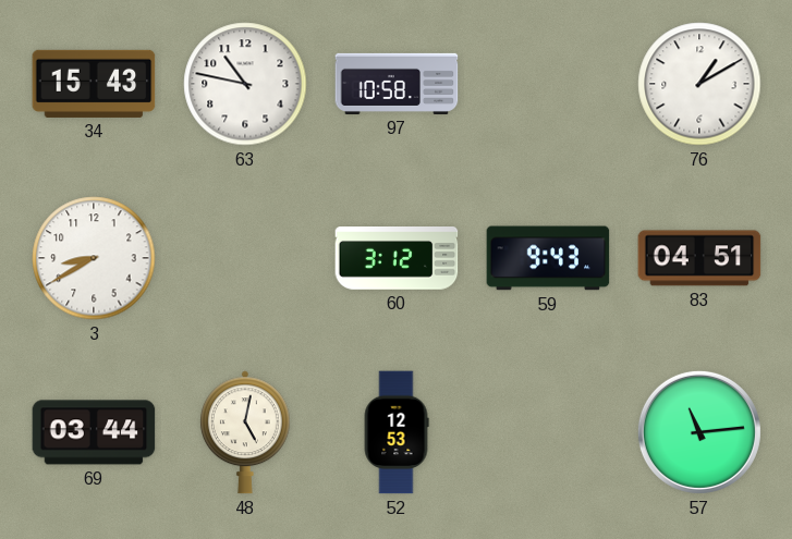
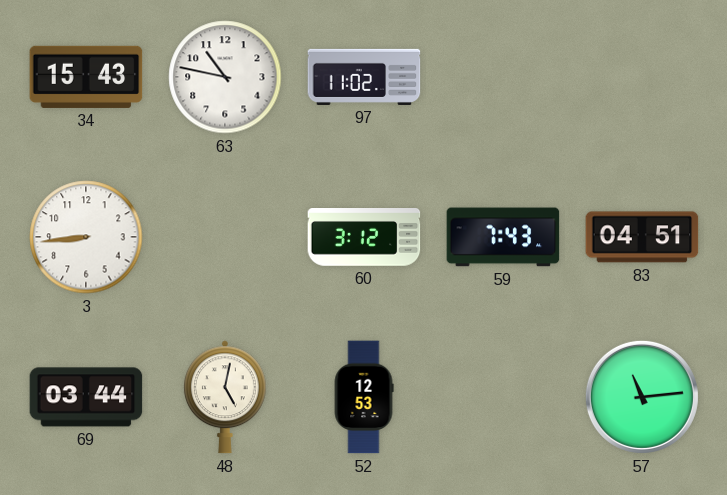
97: 10:58 -> 11:02
76: 1:10 -> none
3: 8:40 -> 8:44
59: 9:43 -> 7:43
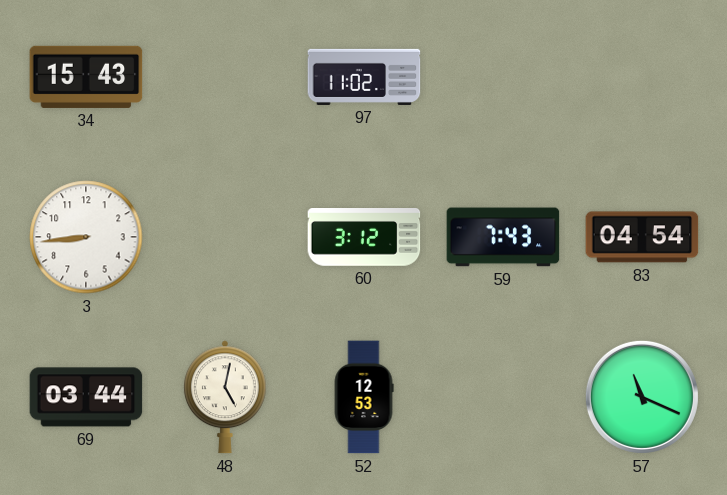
63: 10:47 -> none
83: 04:51 -> 04:54
57: 11:14 -> 11:19
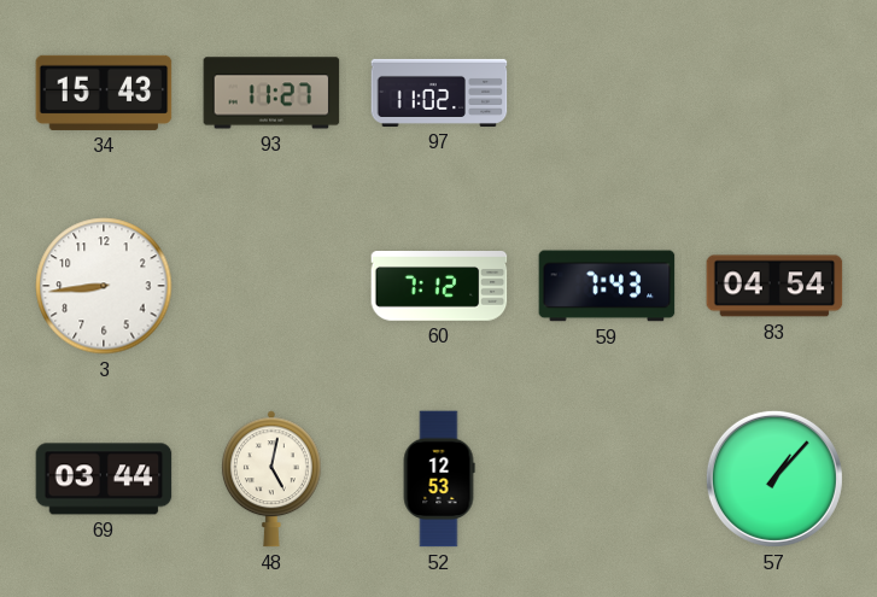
93: none -> 11:27
60: 3:12 -> 7:12
57: 11:19 -> 1:07
